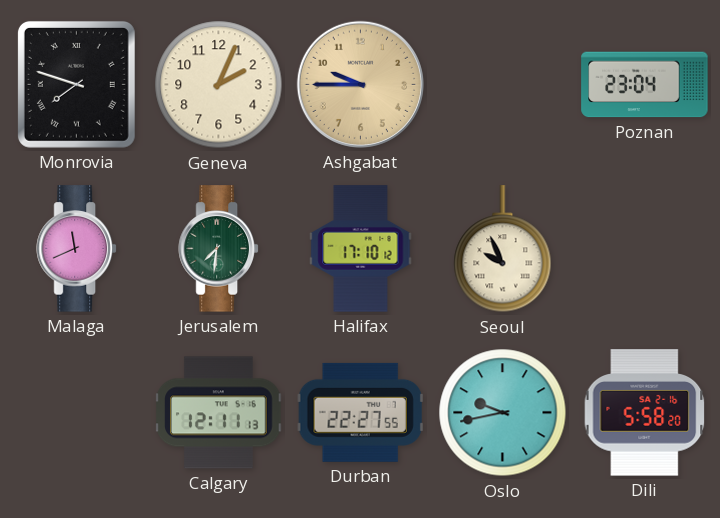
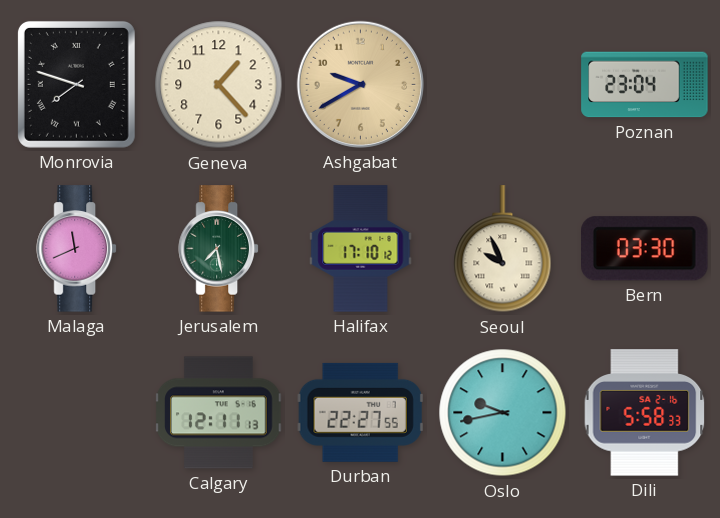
Geneva: 2:04 -> 1:23
Ashgabat: 9:45 -> 9:40
Jerusalem: 7:31 -> 7:28
Bern: none -> 03:30
Dili: 5:58:20 -> 5:58:33
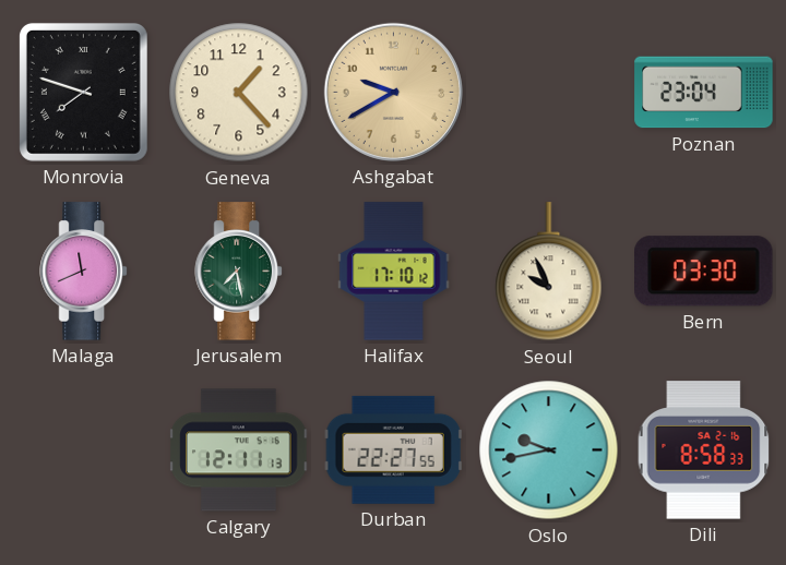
Dili: 5:58 -> 8:58
